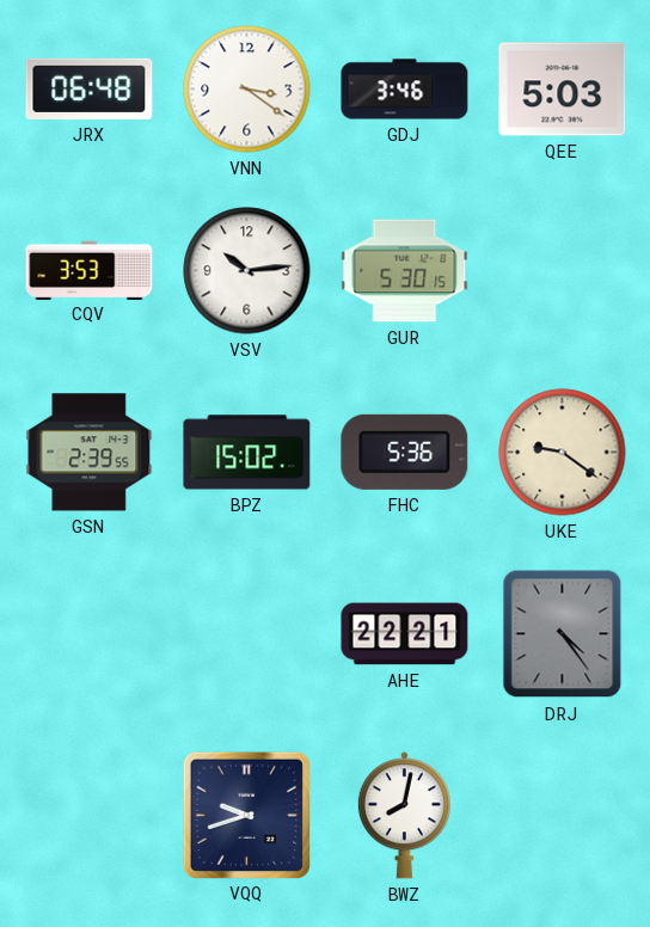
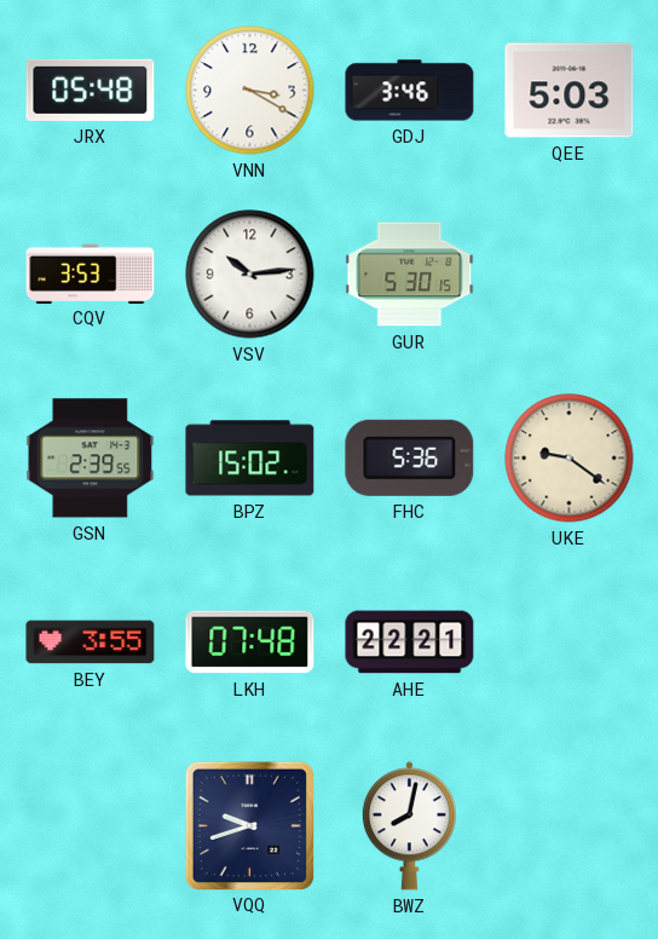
JRX: 06:48 -> 05:48
VNN: 3:21 -> 3:20
BEY: none -> 3:55
LKH: none -> 07:48
DRJ: 4:24 -> none
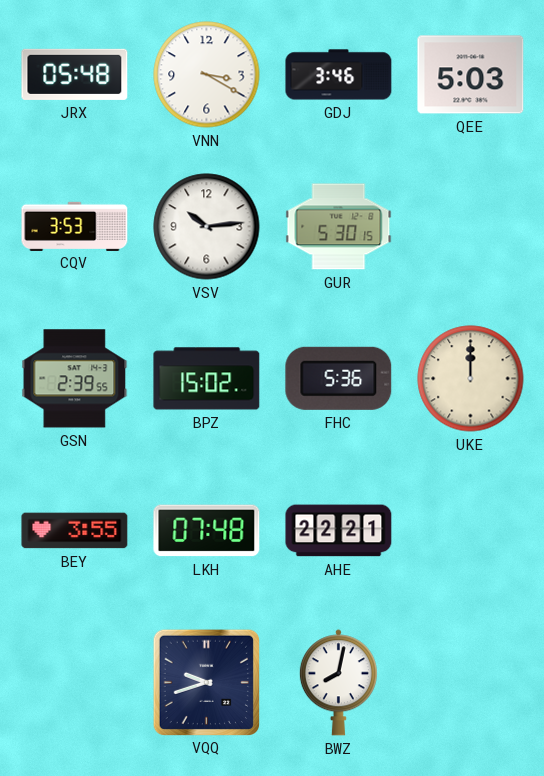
UKE: 9:21 -> 12:00
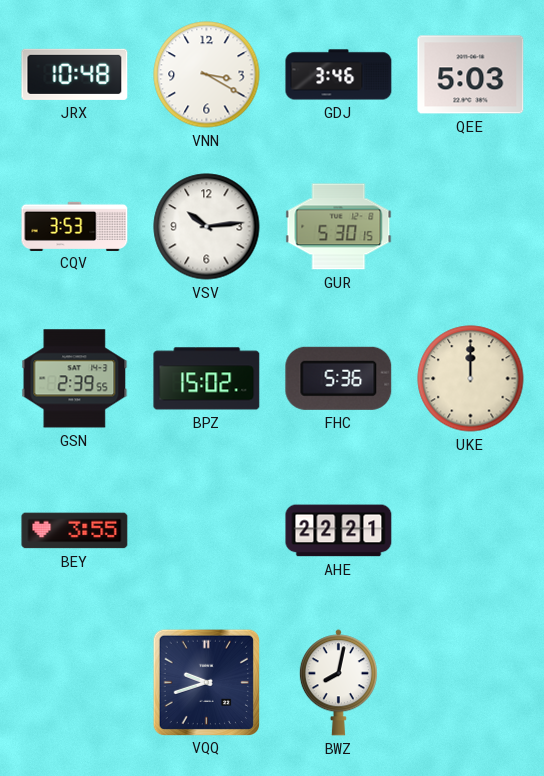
JRX: 05:48 -> 10:48
LKH: 07:48 -> none
